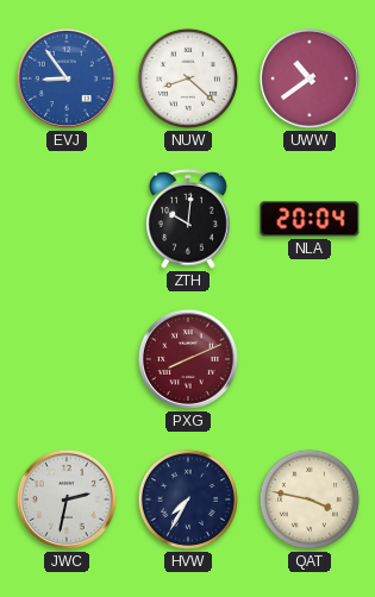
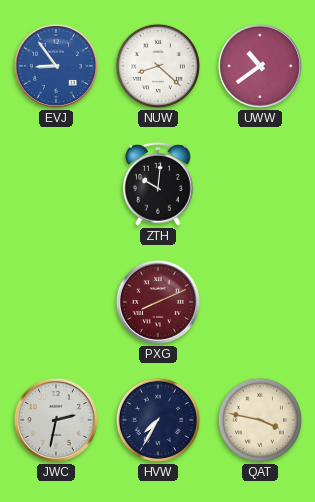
NLA: 20:04 -> none
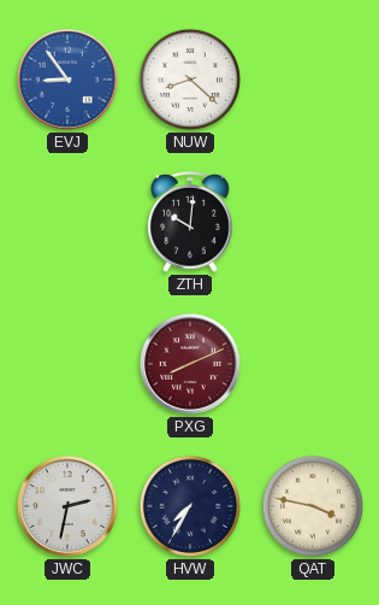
UWW: 10:39 -> none
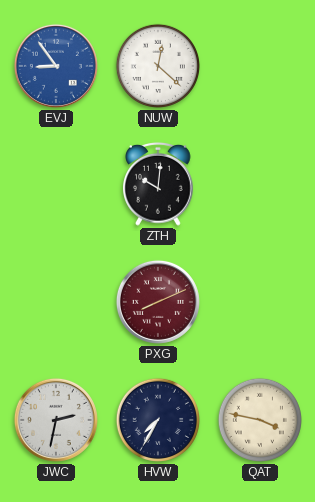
NUW: 8:22 -> 12:22
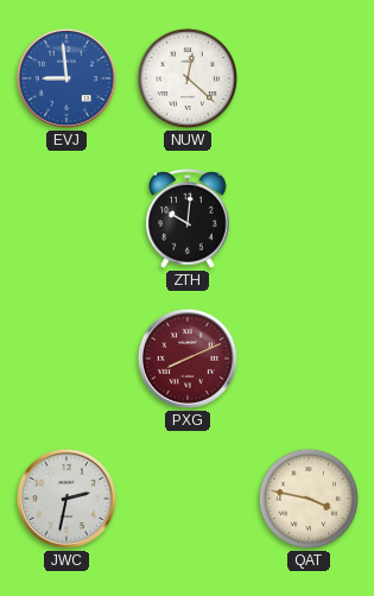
EVJ: 8:54 -> 8:59
HVW: 7:35 -> none
